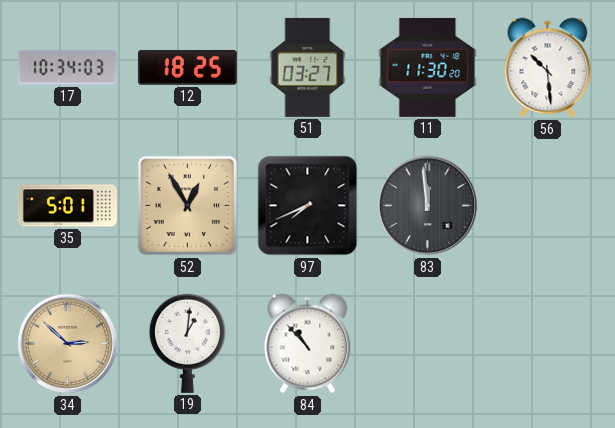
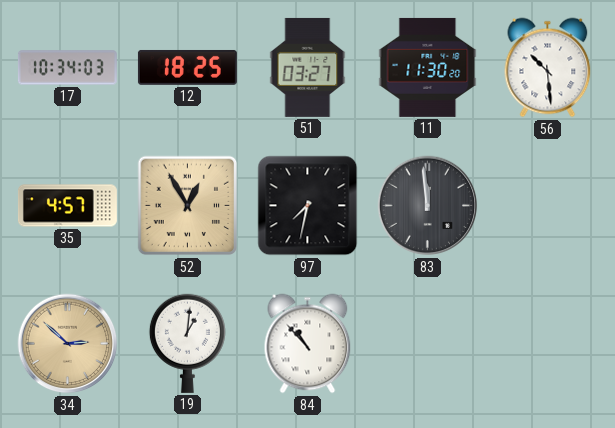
35: 5:01 -> 4:57
97: 7:41 -> 7:32
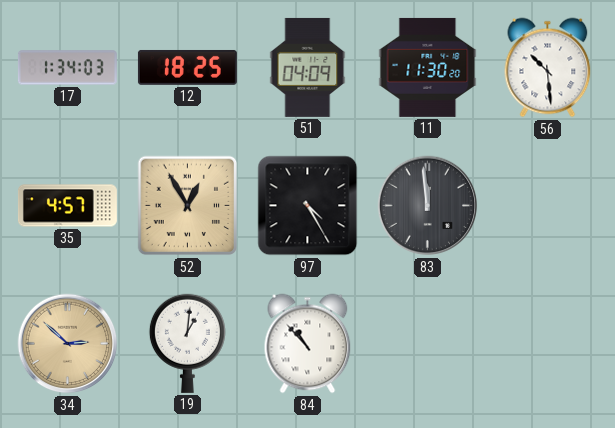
17: 10:34 -> 1:34
51: 03:27 -> 04:09
97: 7:32 -> 4:25
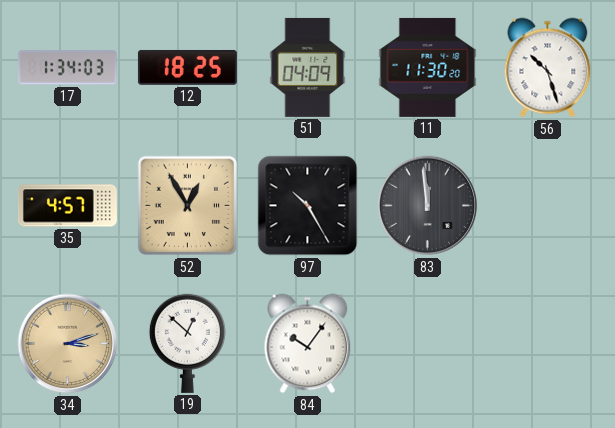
56: 10:29 -> 10:27
97: 4:25 -> 10:25
34: 2:52 -> 3:12
19: 1:01 -> 12:52
84: 10:53 -> 10:06
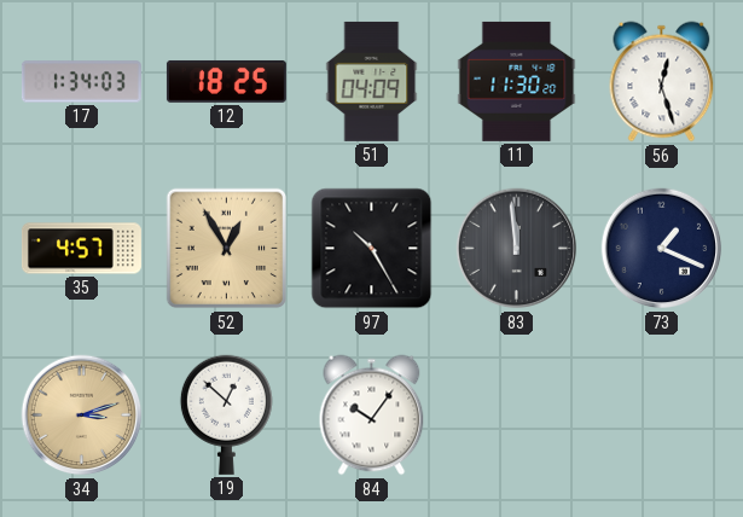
56: 10:27 -> 12:27
73: none -> 1:19
